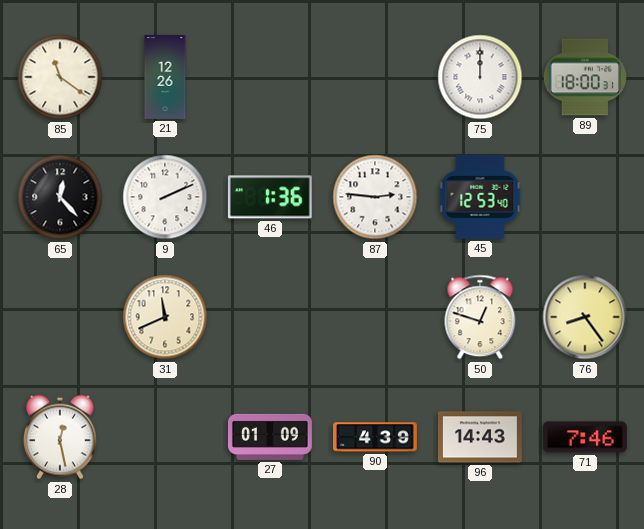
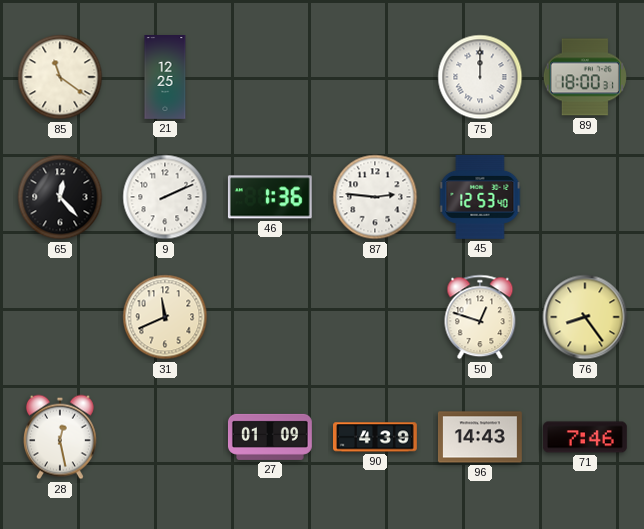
21: 12:26 -> 12:25
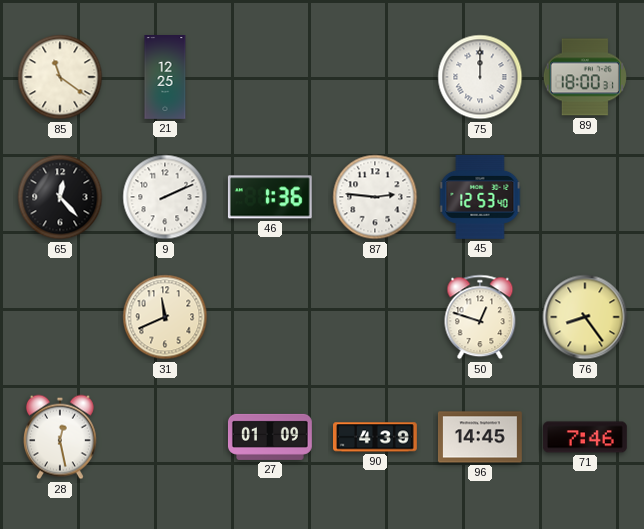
96: 14:43 -> 14:45
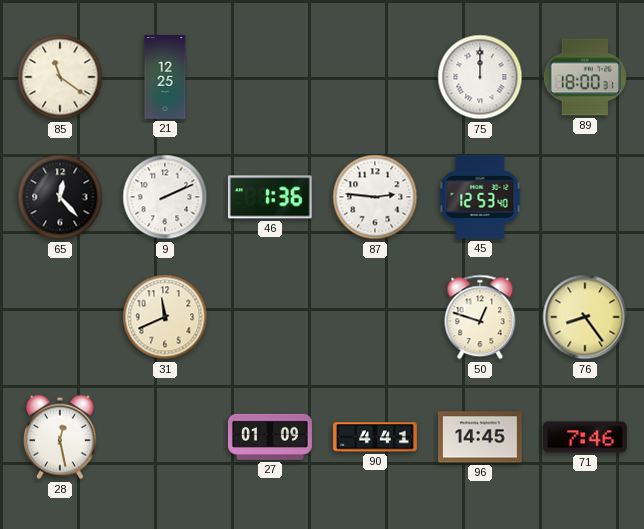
90: 4:39 -> 4:41
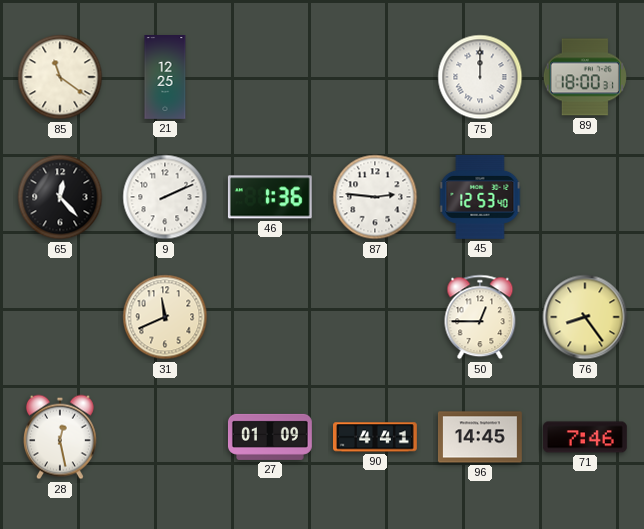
50: 12:48 -> 12:45
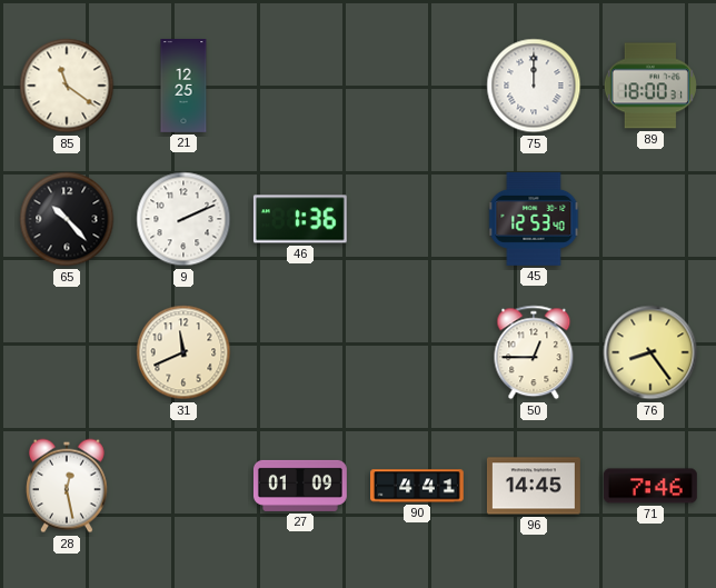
65: 12:23 -> 10:23
87: 2:46 -> none
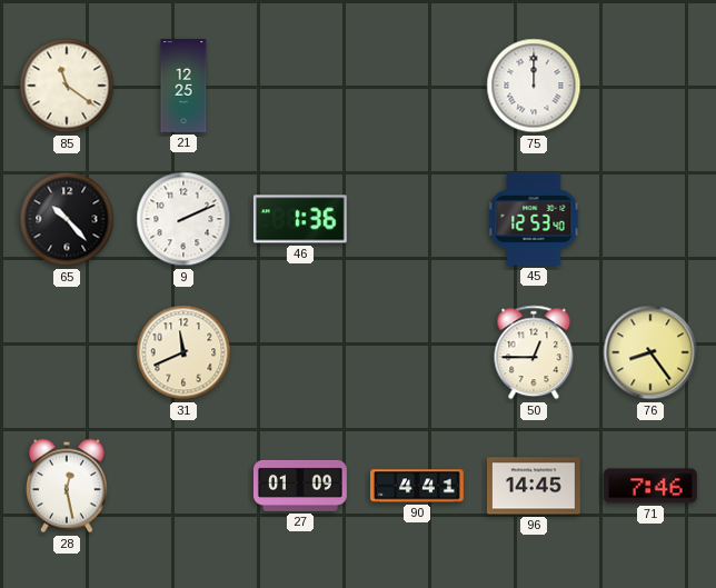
89: 18:00 -> none
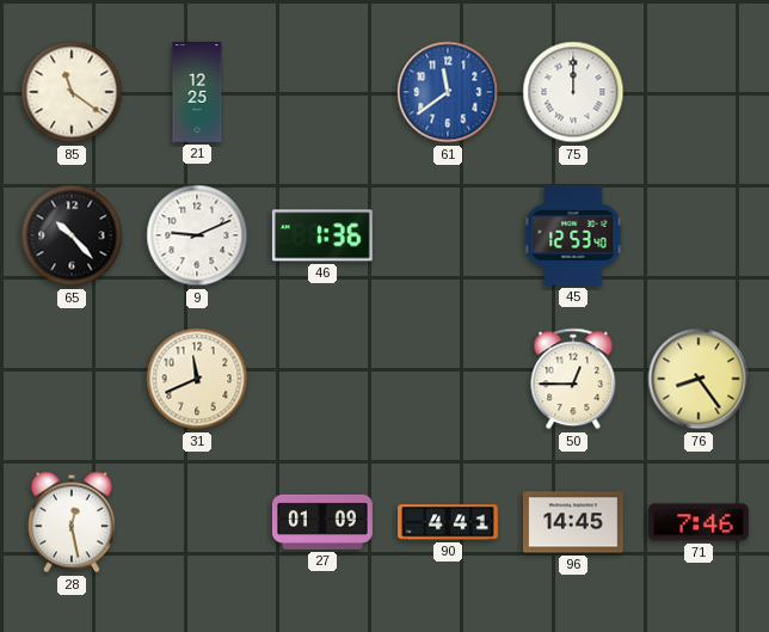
61: none -> 11:39
9: 2:11 -> 9:11
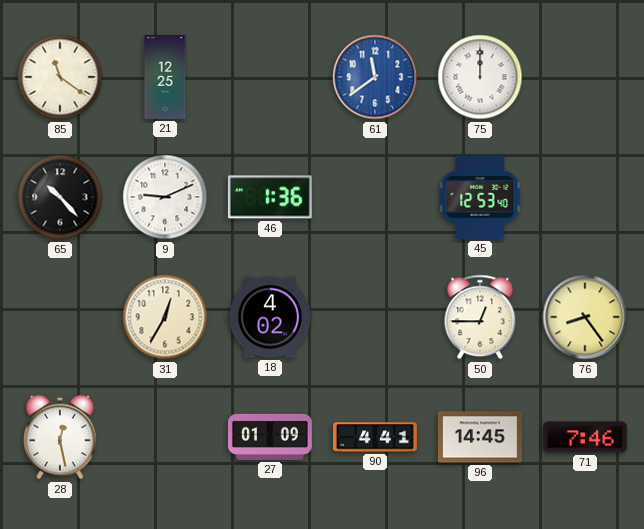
31: 11:41 -> 12:35
18: none -> 4:02
